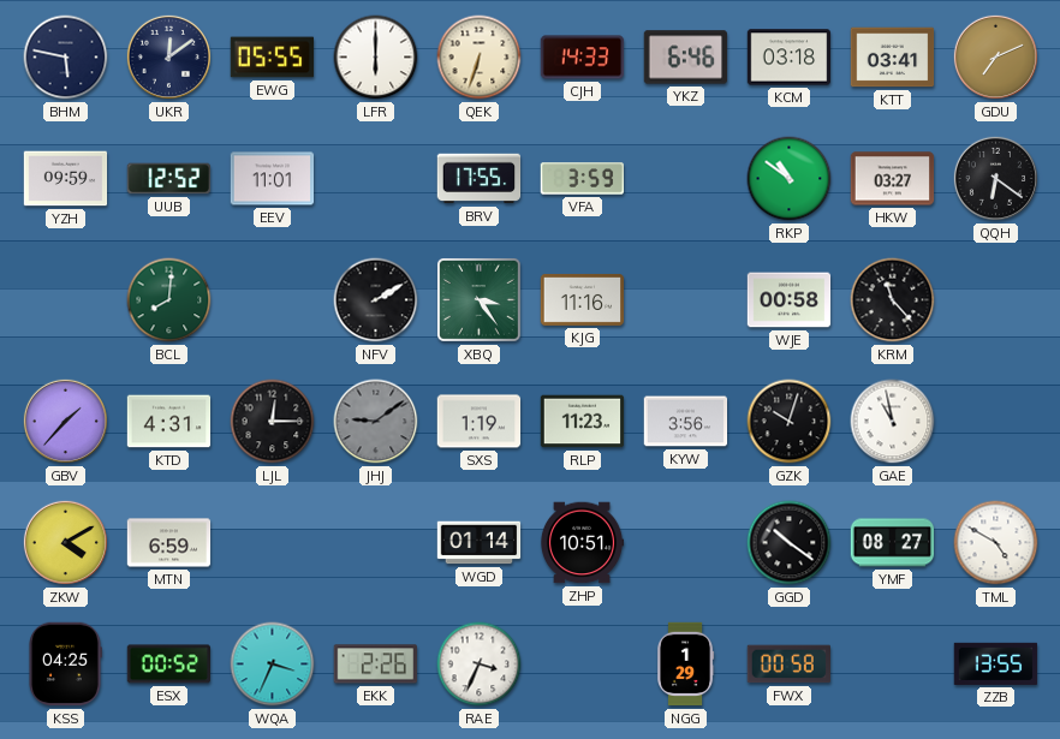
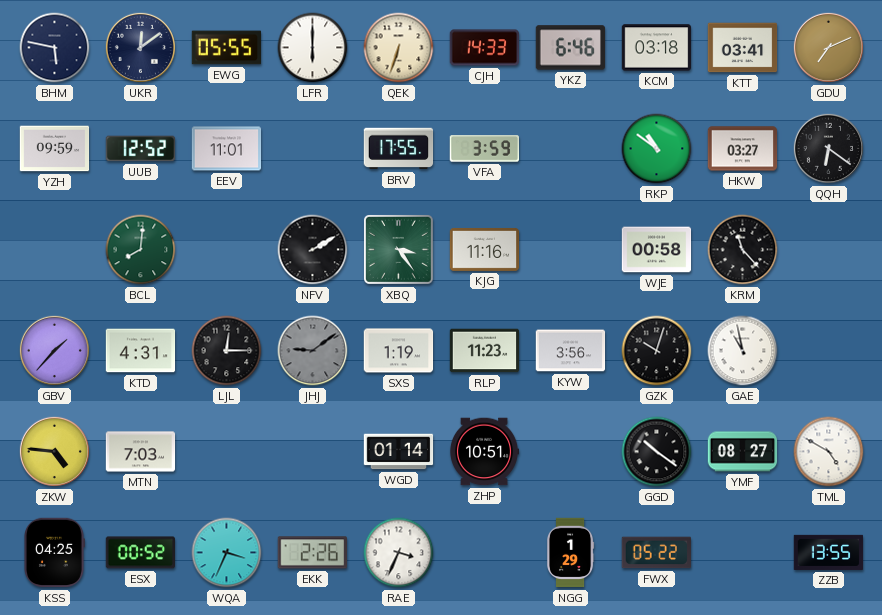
ZKW: 4:10 -> 4:46
MTN: 6:59 -> 7:03
FWX: 00:58 -> 05:22
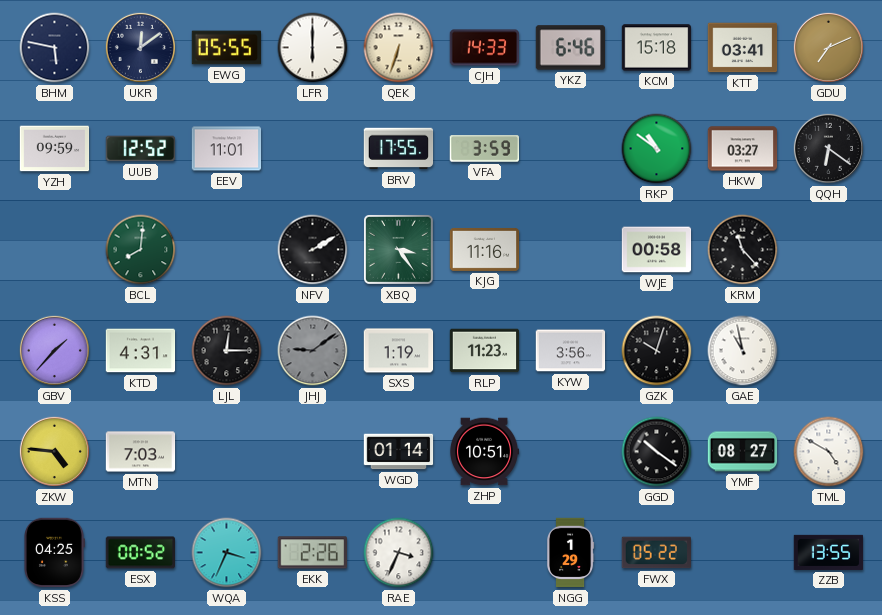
KCM: 03:18 -> 15:18
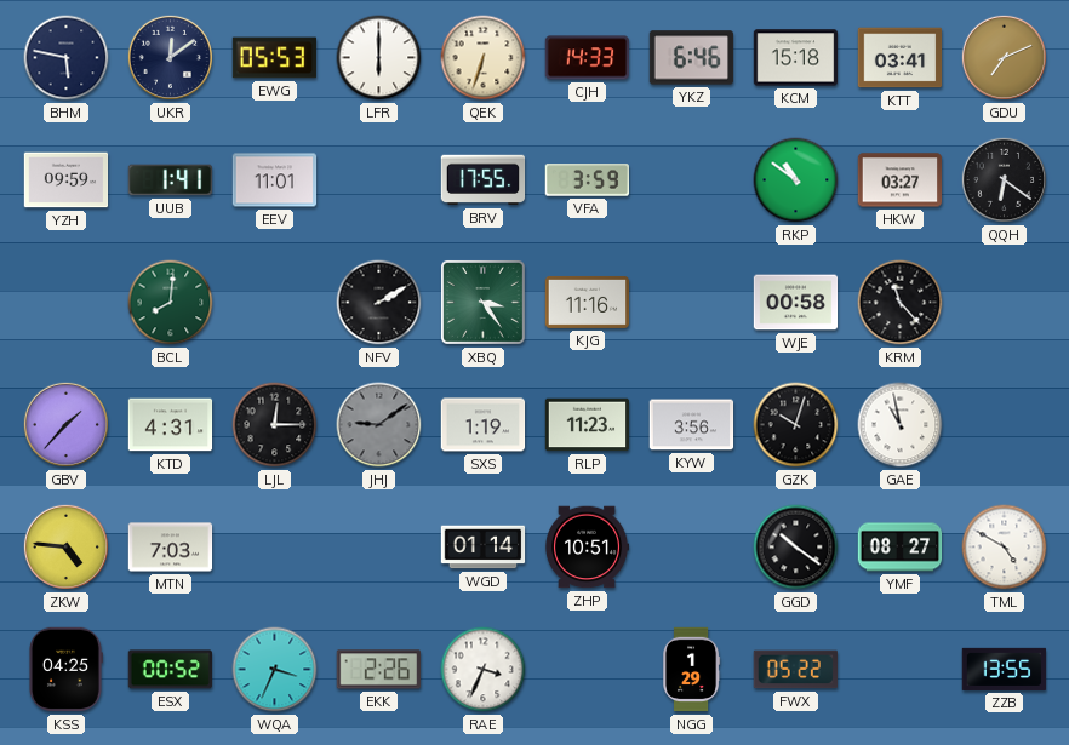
EWG: 05:55 -> 05:53
UUB: 12:52 -> 1:41
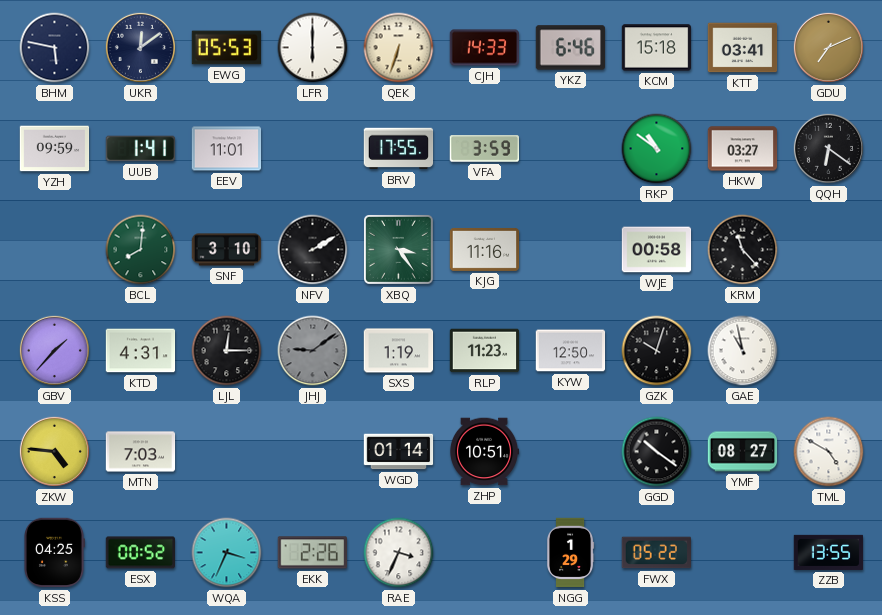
SNF: none -> 3:10
KYW: 3:56 -> 12:50
